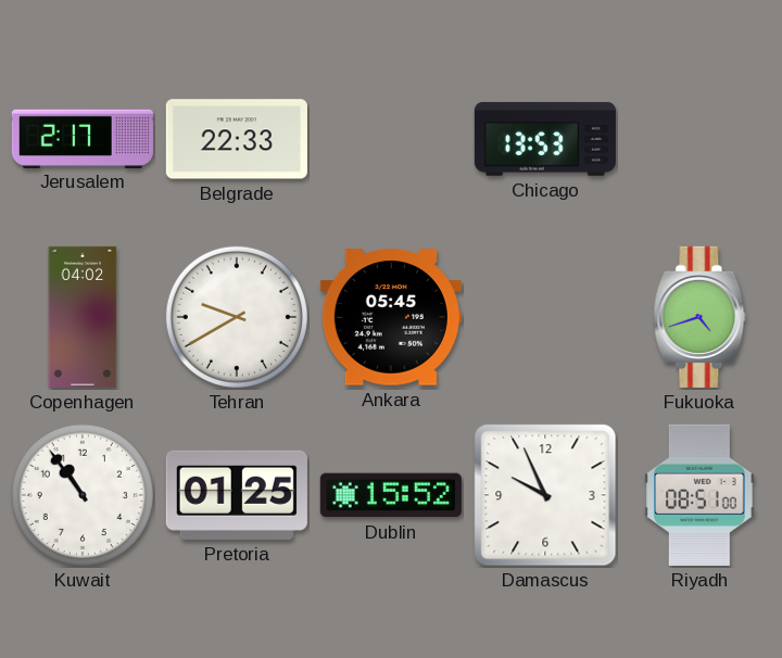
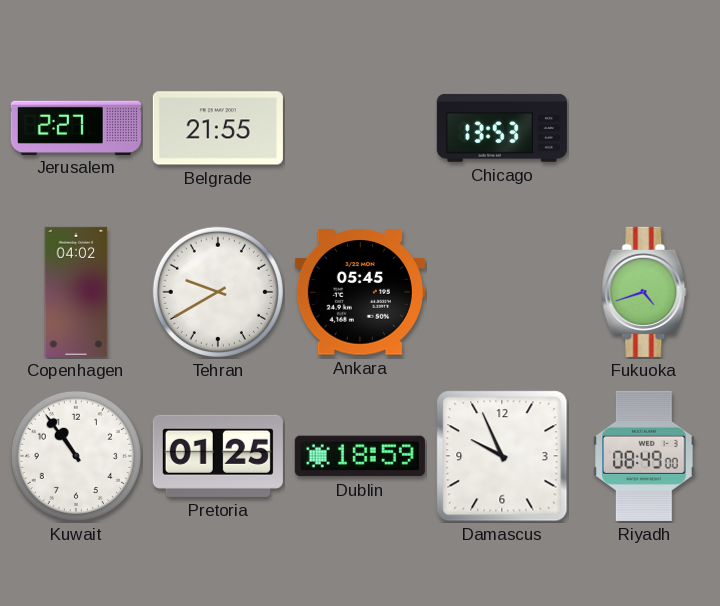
Jerusalem: 2:17 -> 2:27
Belgrade: 22:33 -> 21:55
Dublin: 15:52 -> 18:59
Riyadh: 08:51 -> 08:49
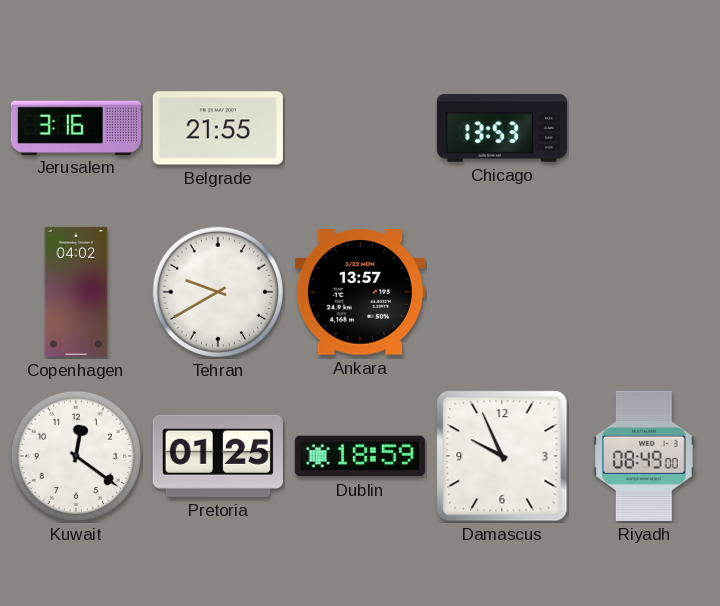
Jerusalem: 2:27 -> 3:16
Ankara: 05:45 -> 13:57
Fukuoka: 4:42 -> none
Kuwait: 10:54 -> 12:21
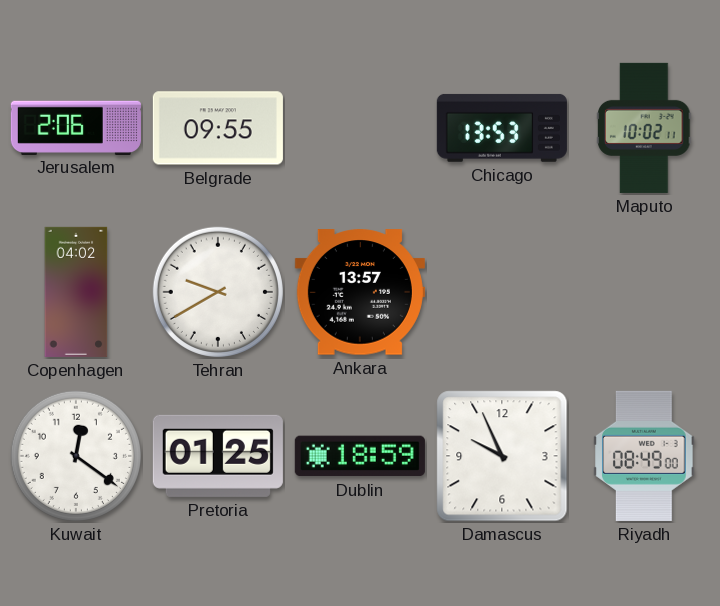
Jerusalem: 3:16 -> 2:06
Belgrade: 21:55 -> 09:55
Maputo: none -> 10:02
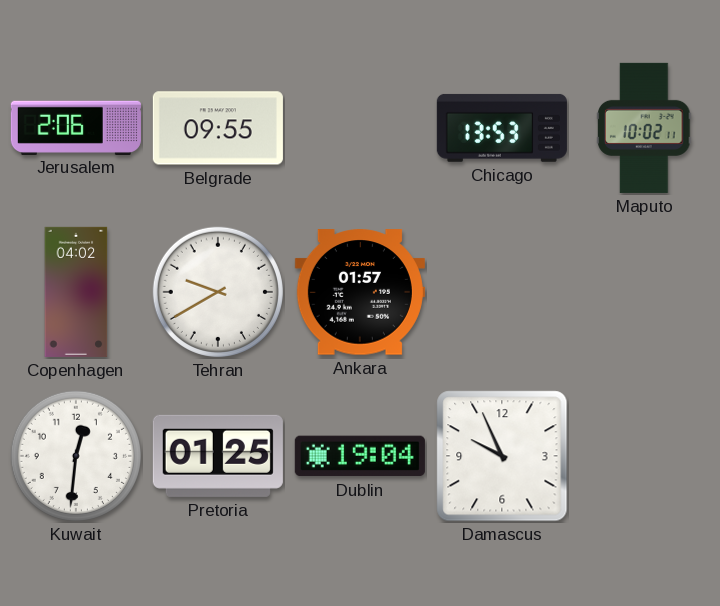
Ankara: 13:57 -> 01:57
Kuwait: 12:21 -> 12:31
Dublin: 18:59 -> 19:04
Riyadh: 08:49 -> none
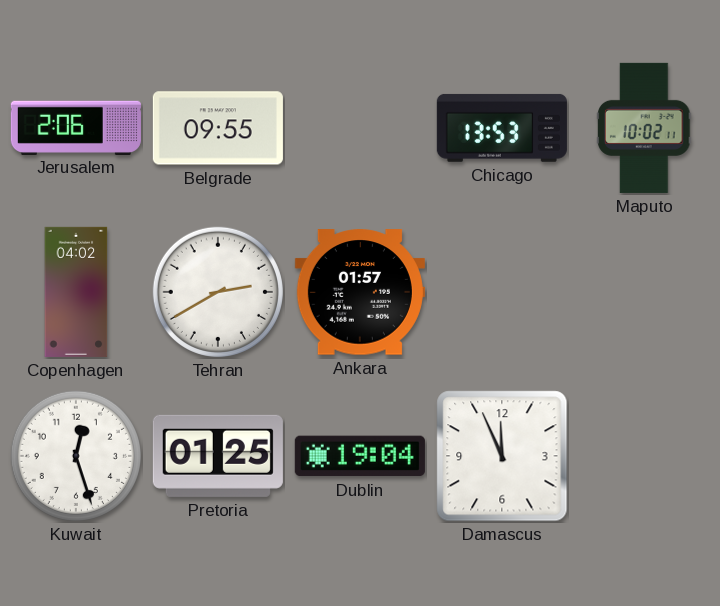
Tehran: 9:40 -> 2:40
Kuwait: 12:31 -> 12:27
Damascus: 9:56 -> 11:56
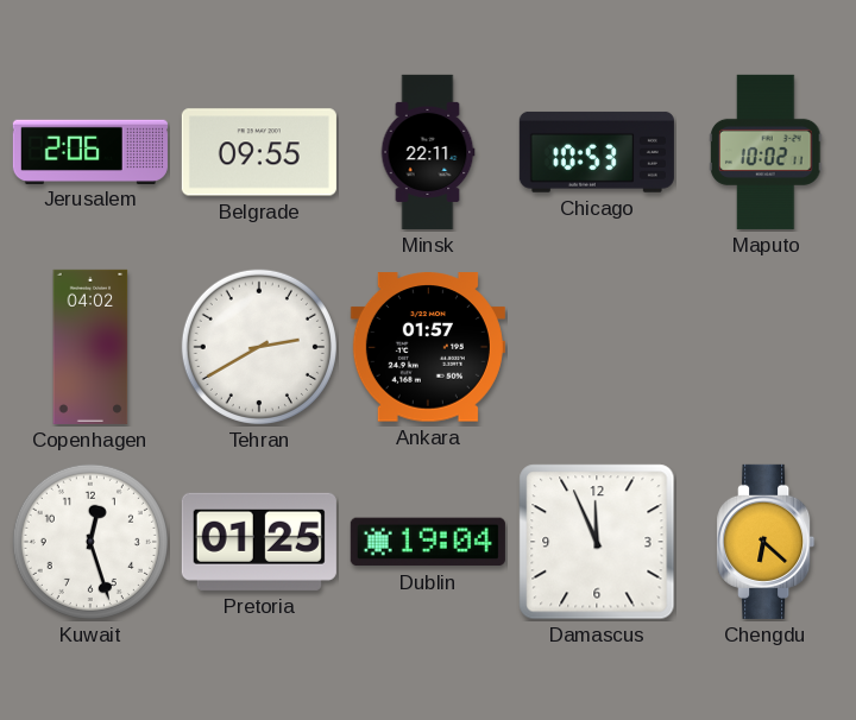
Minsk: none -> 22:11
Chicago: 13:53 -> 10:53
Chengdu: none -> 6:22
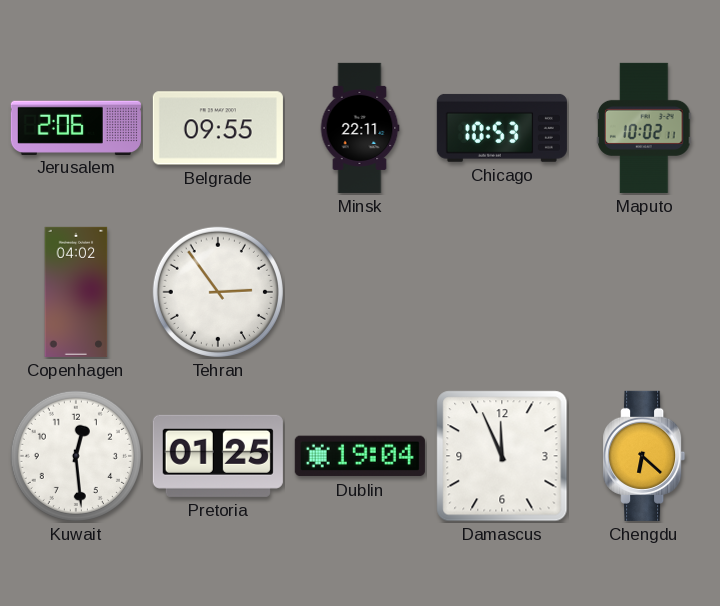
Tehran: 2:40 -> 2:54
Ankara: 01:57 -> none
Kuwait: 12:27 -> 12:29
